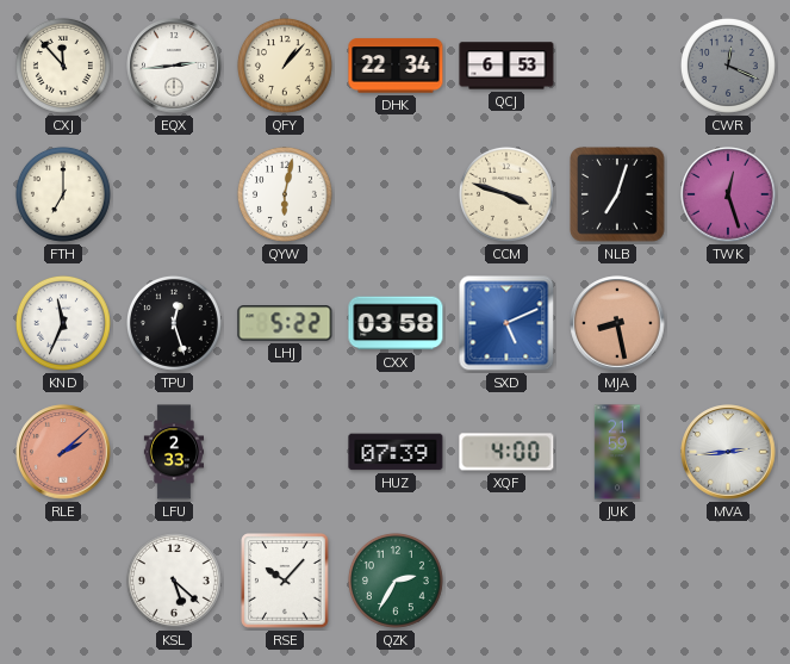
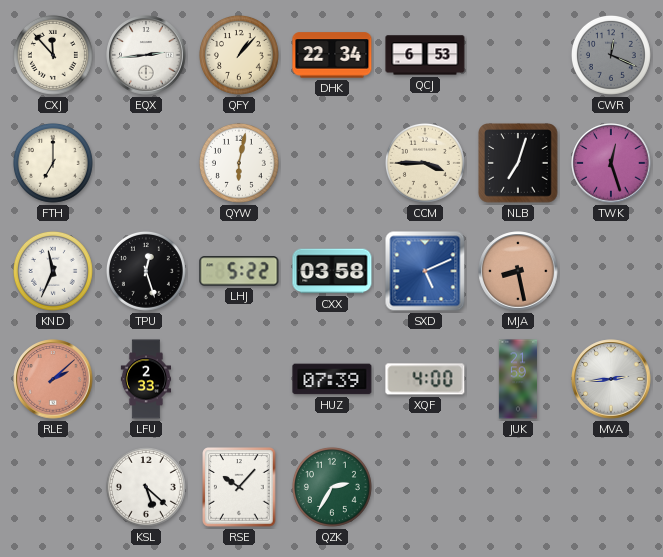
CCM: 3:48 -> 3:45
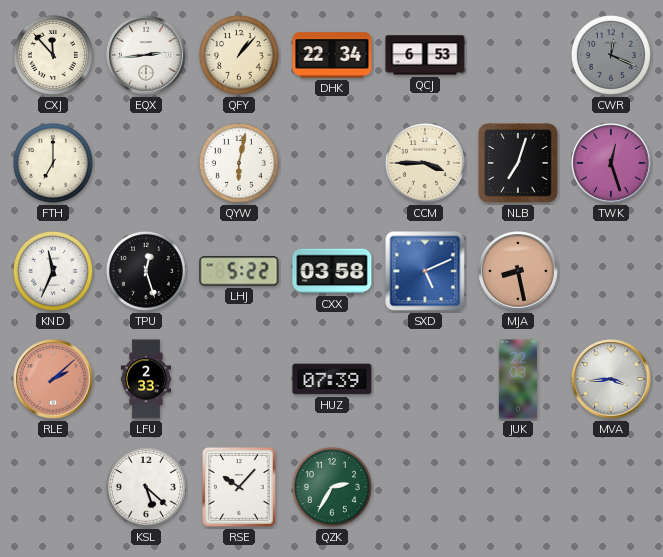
XQF: 4:00 -> none
JUK: 21:59 -> 22:03
MVA: 2:44 -> 3:44
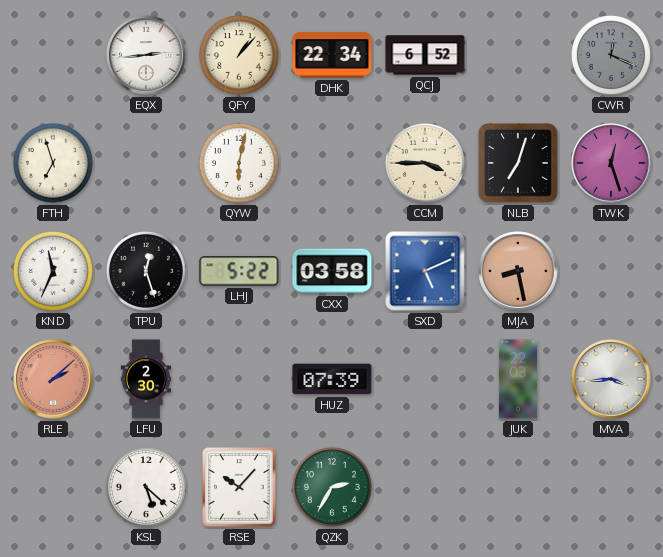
CXJ: 11:53 -> none
QCJ: 6:53 -> 6:52
FTH: 7:00 -> 6:57
LFU: 2:33 -> 2:30
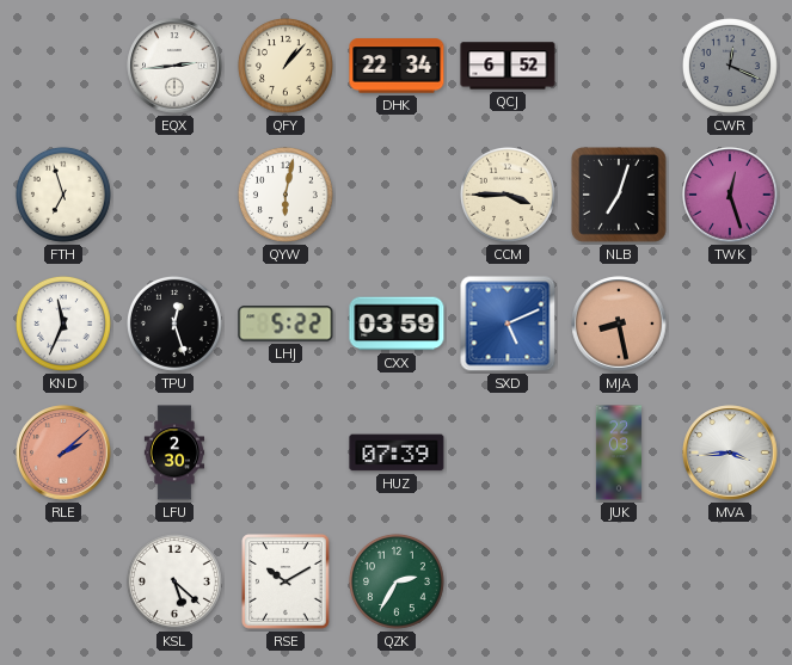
CXX: 03:58 -> 03:59
RSE: 10:07 -> 10:10
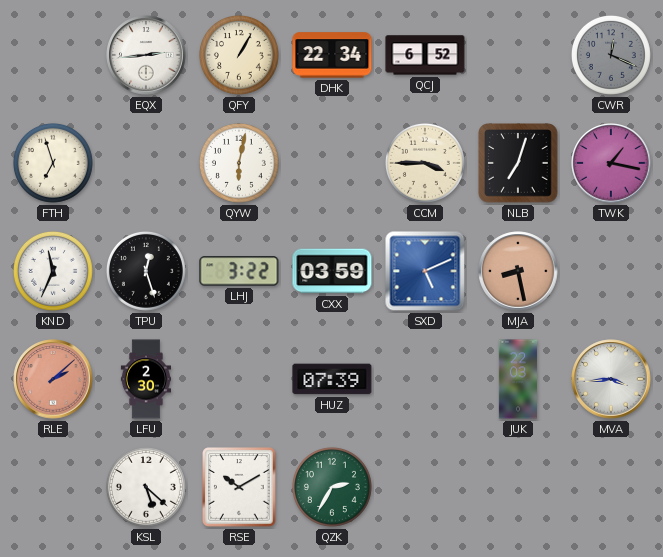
QFY: 1:07 -> 1:05
TWK: 12:27 -> 1:17
LHJ: 5:22 -> 3:22
